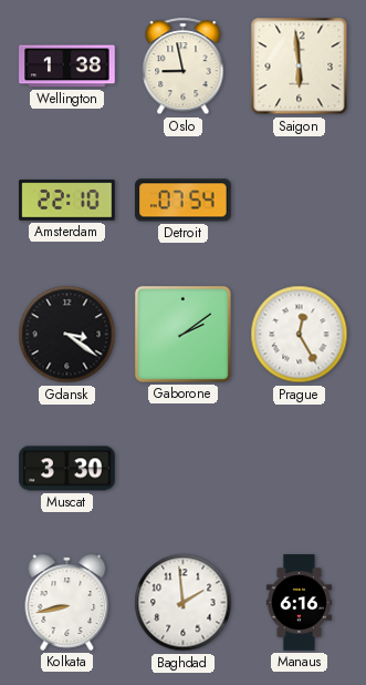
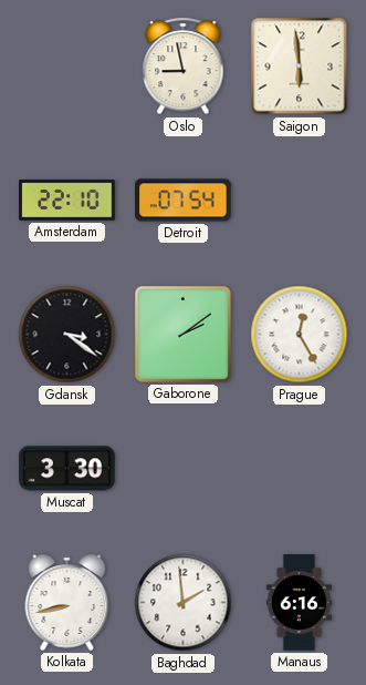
Wellington: 1:38 -> none
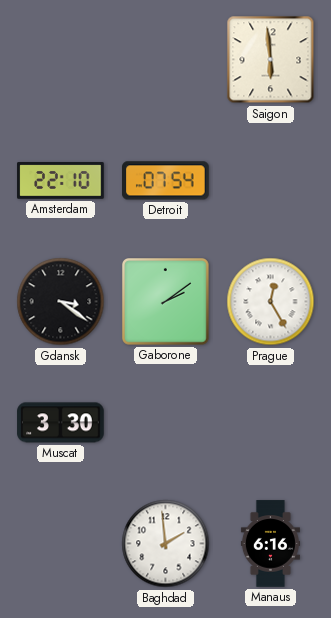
Oslo: 8:58 -> none
Kolkata: 8:43 -> none
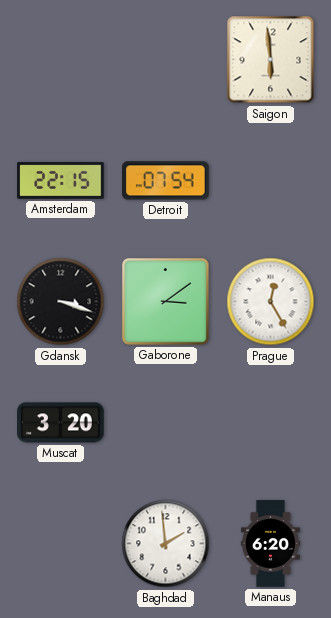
Amsterdam: 22:10 -> 22:15
Gdansk: 3:21 -> 3:18
Gaborone: 2:09 -> 3:09
Muscat: 3:30 -> 3:20
Manaus: 6:16 -> 6:20
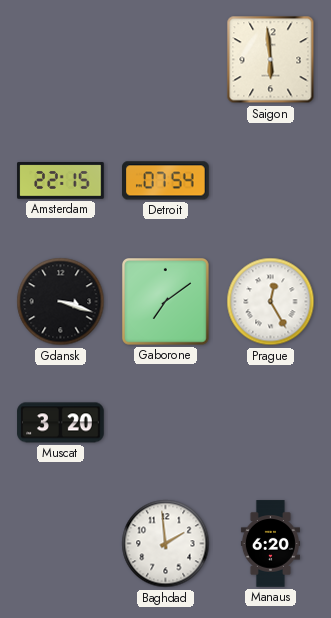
Gaborone: 3:09 -> 7:09
